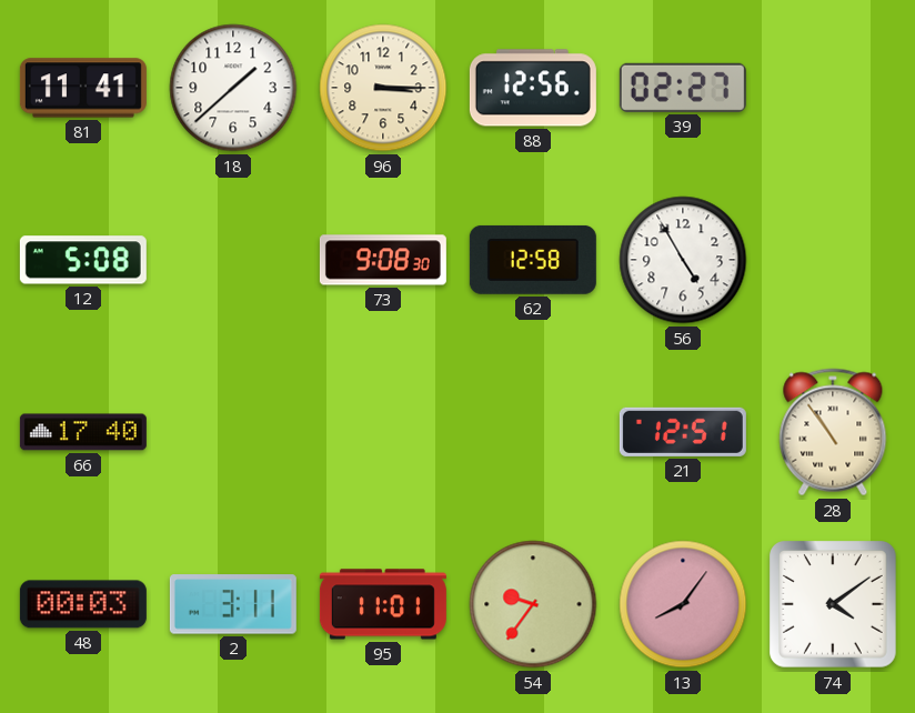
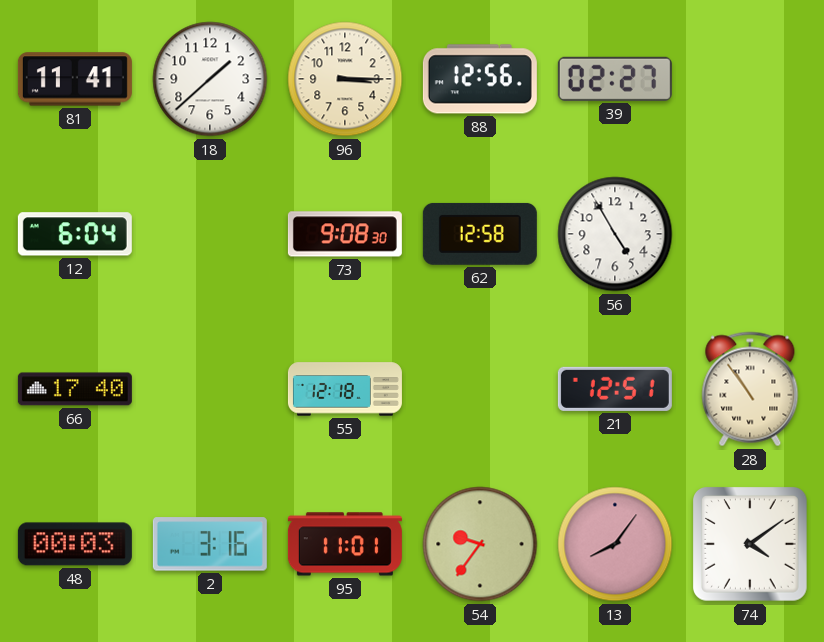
12: 5:08 -> 6:04
55: none -> 12:18
2: 3:11 -> 3:16
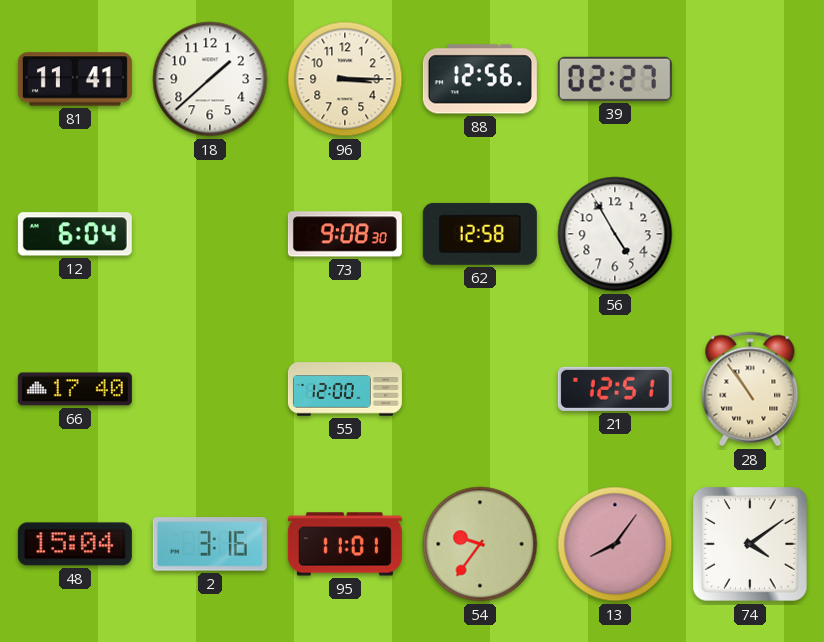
55: 12:18 -> 12:00
48: 00:03 -> 15:04
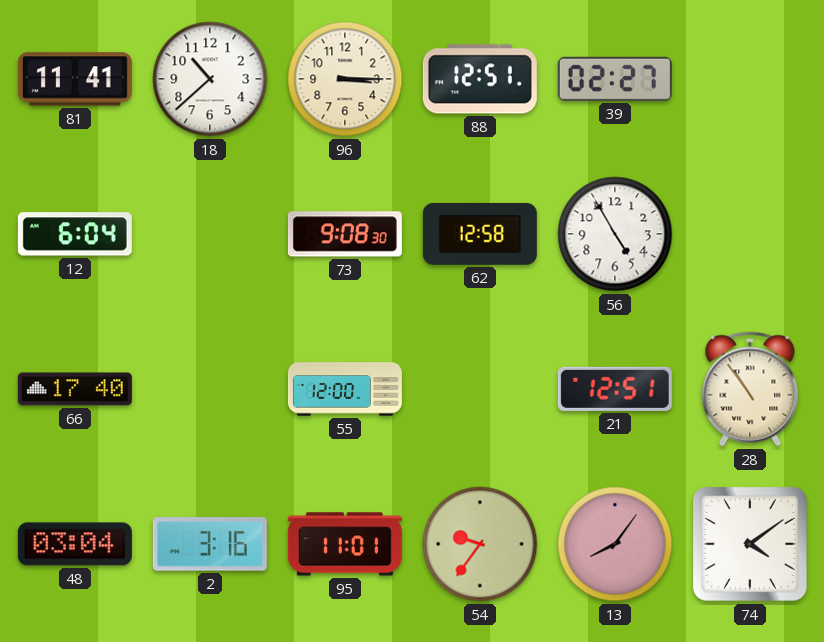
18: 1:38 -> 10:38
88: 12:56 -> 12:51
48: 15:04 -> 03:04
